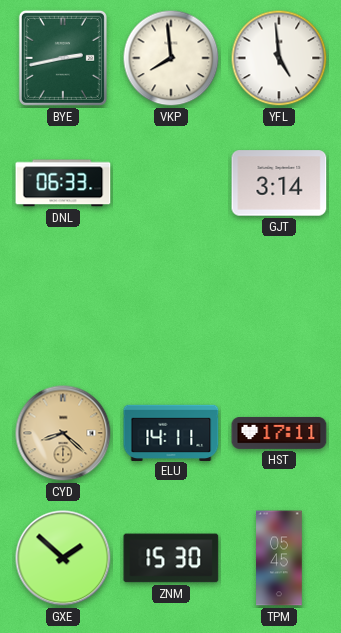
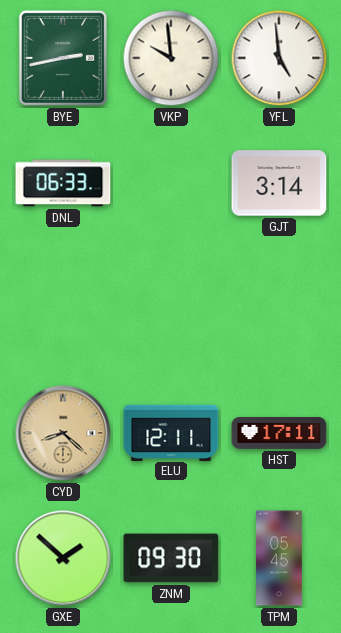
VKP: 7:59 -> 9:59
ELU: 14:11 -> 12:11
ZNM: 15:30 -> 09:30
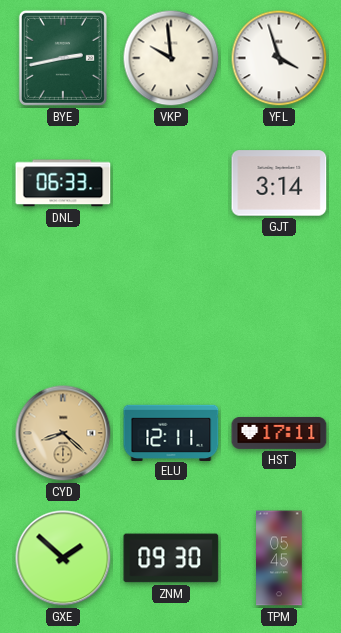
YFL: 4:59 -> 3:57
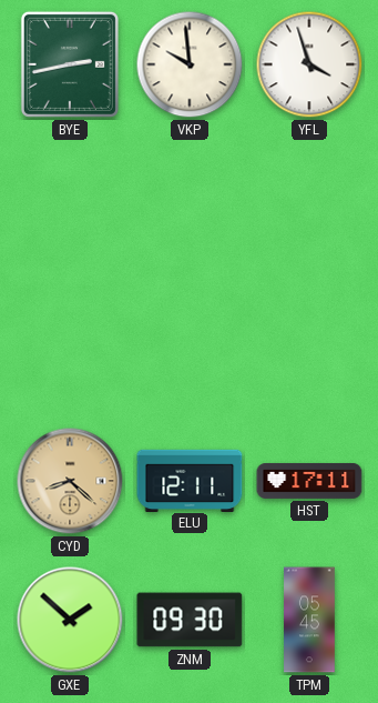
DNL: 06:33 -> none
GJT: 3:14 -> none
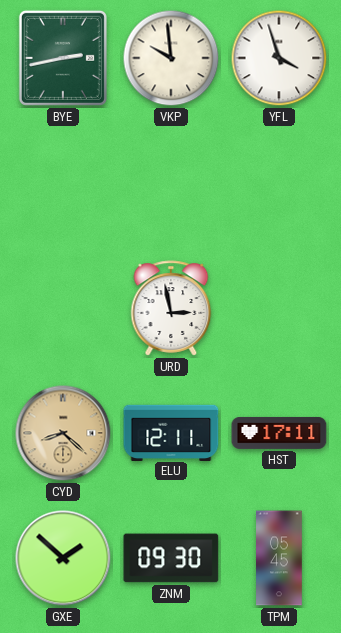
URD: none -> 2:58
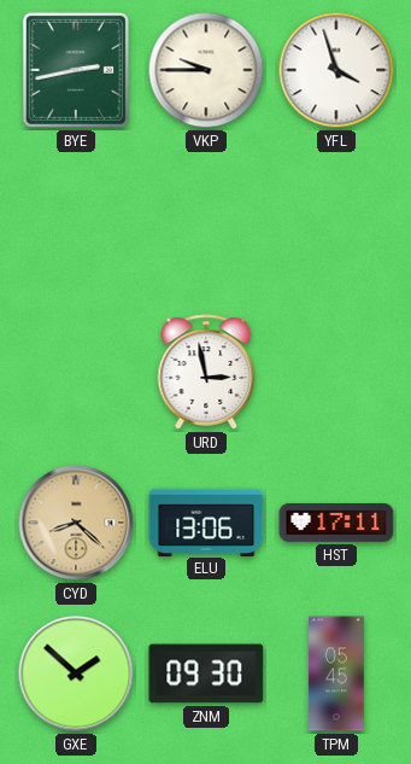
VKP: 9:59 -> 9:45
ELU: 12:11 -> 13:06
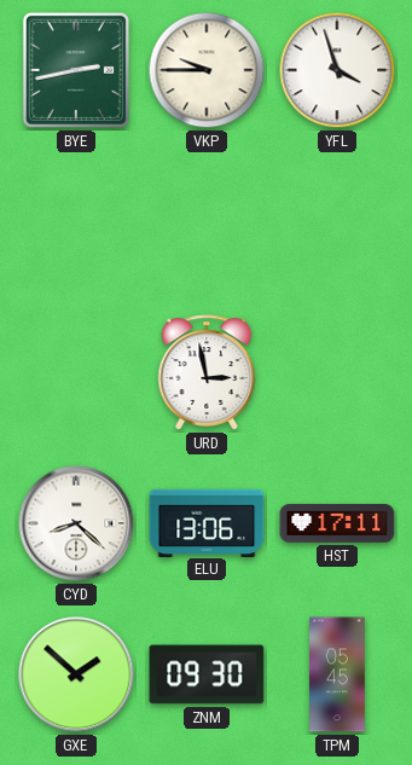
CYD dial: champagne -> white
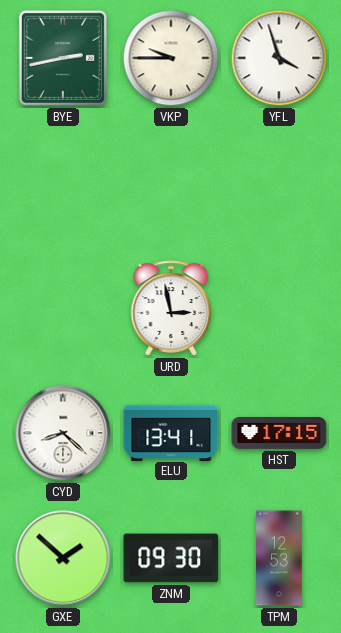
ELU: 13:06 -> 13:41
HST: 17:11 -> 17:15
TPM: 05:45 -> 12:53
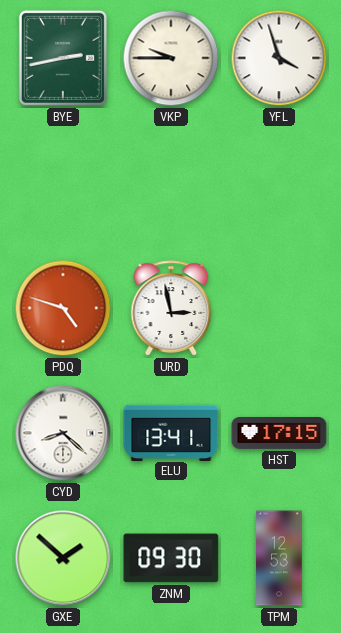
PDQ: none -> 4:48
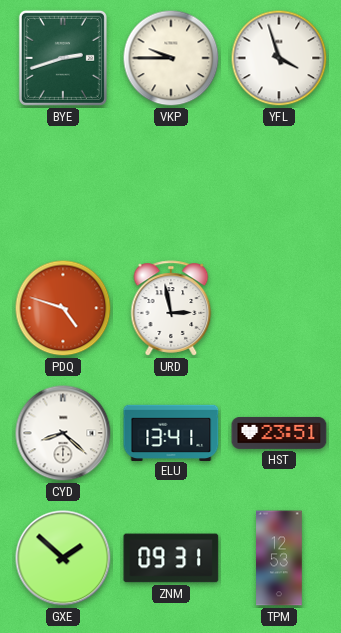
BYE: 2:43 -> 2:42
HST: 17:15 -> 23:51
ZNM: 09:30 -> 09:31
